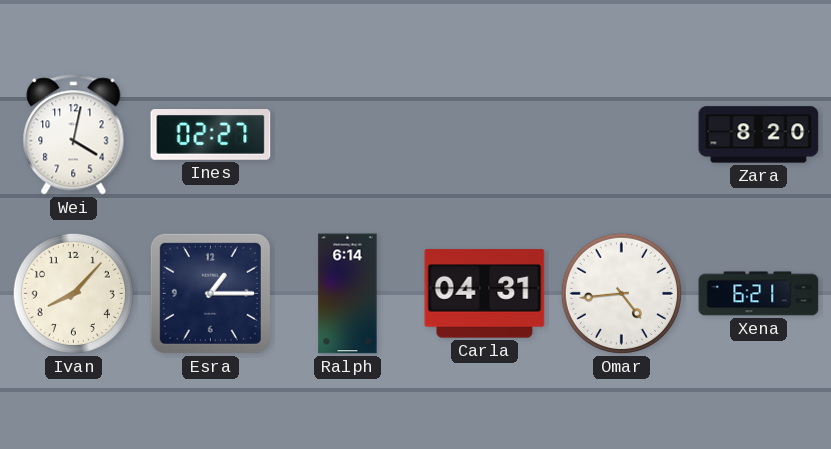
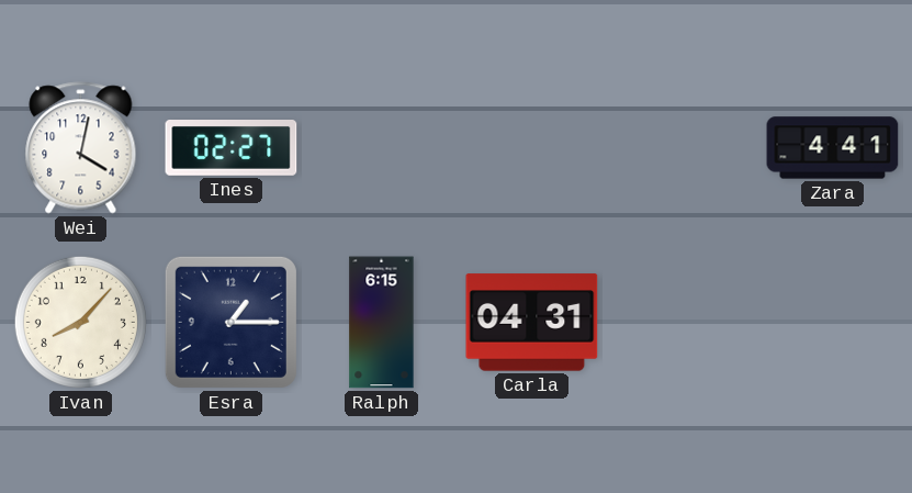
Zara: 8:20 -> 4:41
Ralph: 6:14 -> 6:15
Omar: 4:44 -> none
Xena: 6:21 -> none
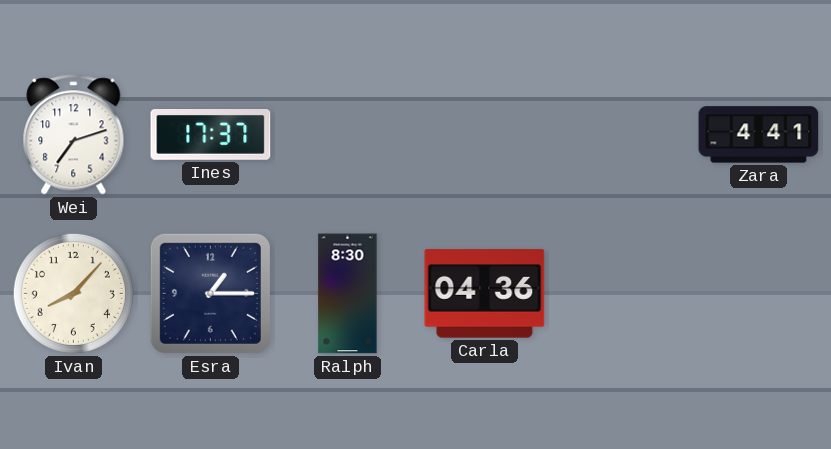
Wei: 4:02 -> 7:12
Ines: 02:27 -> 17:37
Ralph: 6:15 -> 8:30
Carla: 04:31 -> 04:36
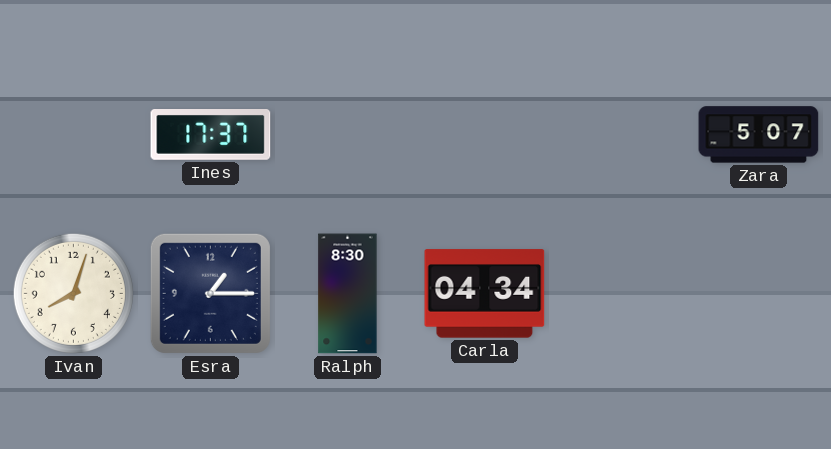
Wei: 7:12 -> none
Zara: 4:41 -> 5:07
Ivan: 8:07 -> 8:03
Carla: 04:36 -> 04:34
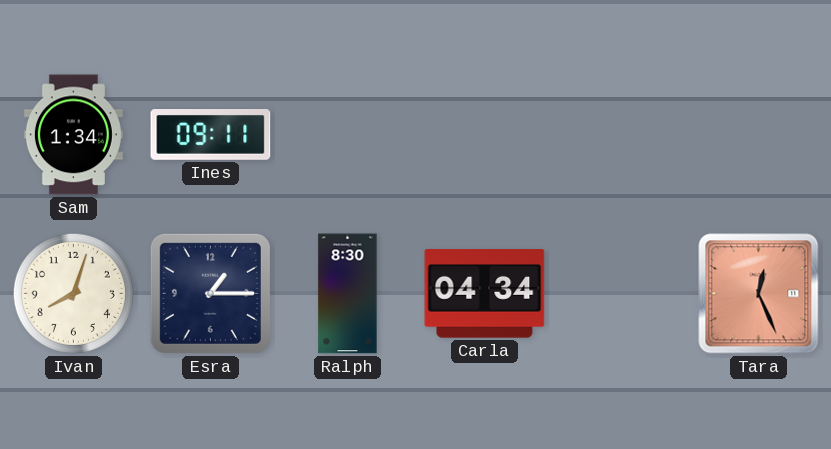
Sam: none -> 1:34
Ines: 17:37 -> 09:11
Zara: 5:07 -> none
Tara: none -> 12:26
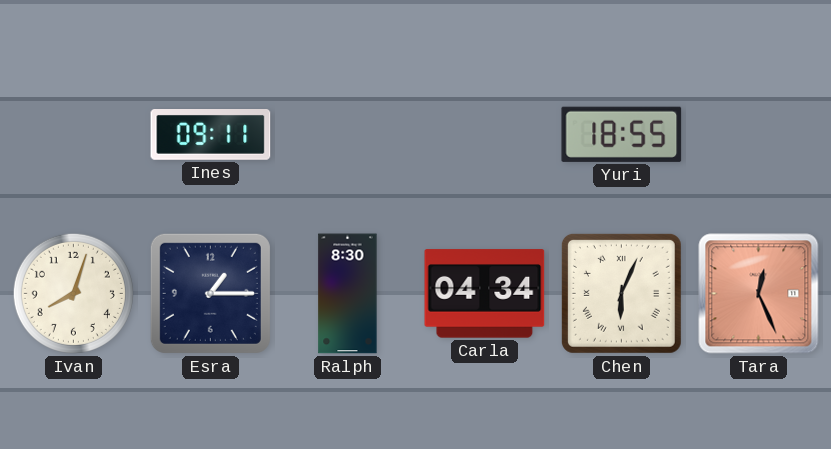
Sam: 1:34 -> none
Yuri: none -> 18:55
Chen: none -> 6:04
